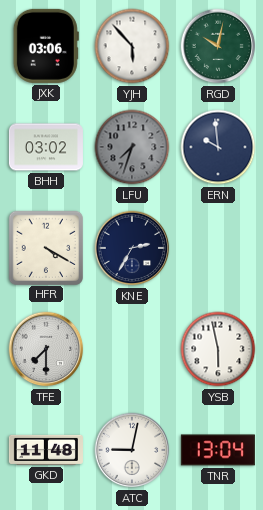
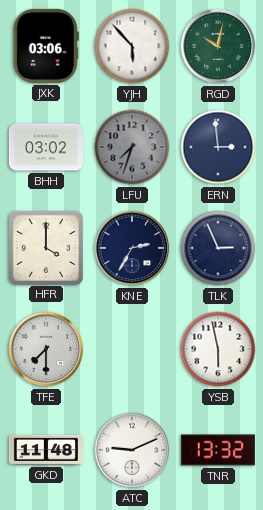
ERN: 9:59 -> 2:59
HFR: 4:20 -> 4:00
TLK: none -> 2:56
ATC: 9:02 -> 9:11
TNR: 13:04 -> 13:32
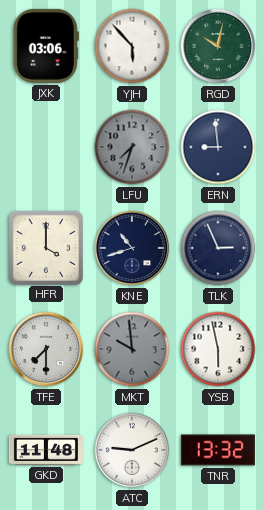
BHH: 03:02 -> none
ERN: 2:59 -> 8:59
KNE: 2:35 -> 10:42
MKT: none -> 9:59
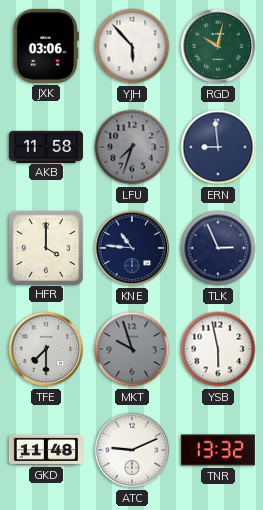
AKB: none -> 11:58
KNE: 10:42 -> 10:46
MKT: 9:59 -> 9:57
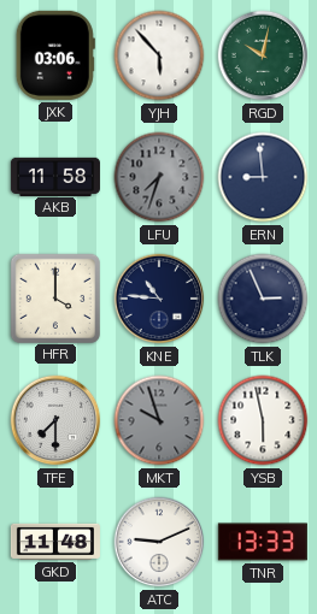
TNR: 13:32 -> 13:33
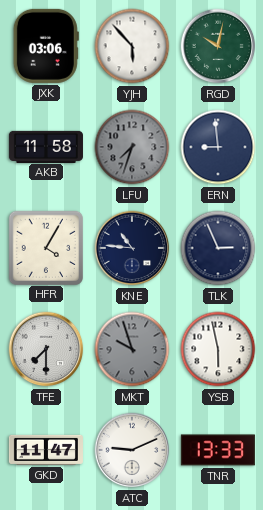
HFR: 4:00 -> 4:05
GKD: 11:48 -> 11:47
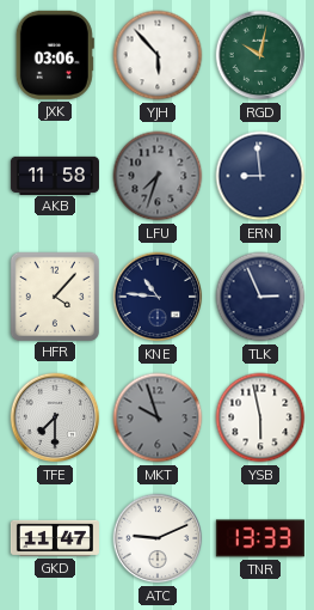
HFR: 4:05 -> 4:07
